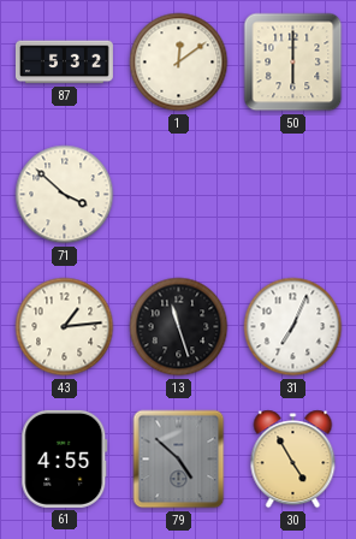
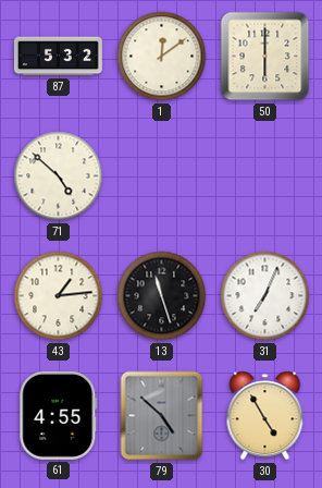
71: 3:52 -> 4:52
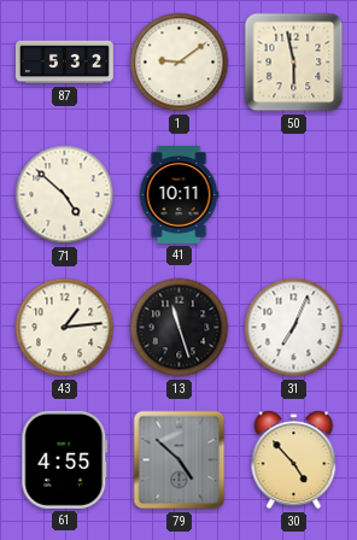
1: 12:09 -> 9:09
50: 6:00 -> 5:58
41: none -> 10:11
30: 4:55 -> 4:53
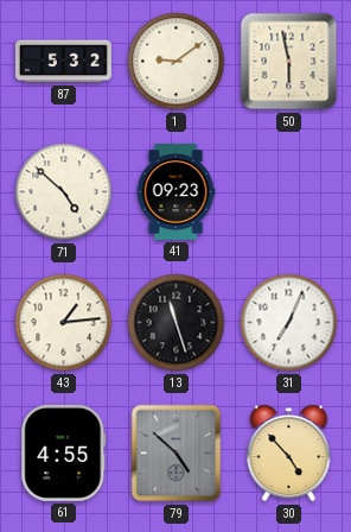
41: 10:11 -> 09:23
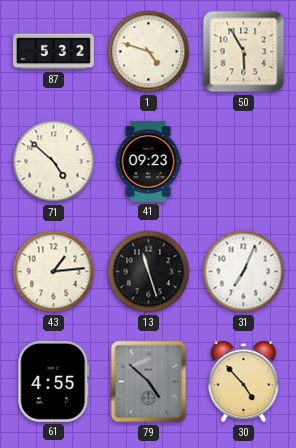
1: 9:09 -> 4:48
50: 5:58 -> 5:55
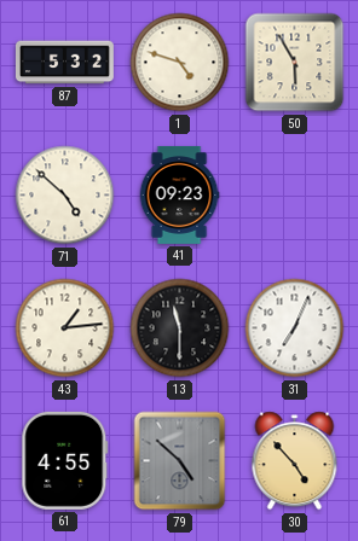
13: 11:27 -> 11:30
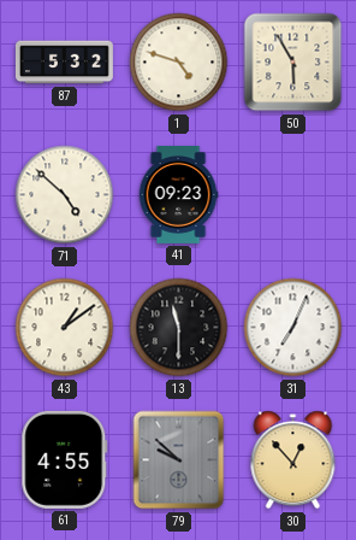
43: 1:14 -> 1:09
79: 4:52 -> 9:52
30: 4:53 -> 12:53
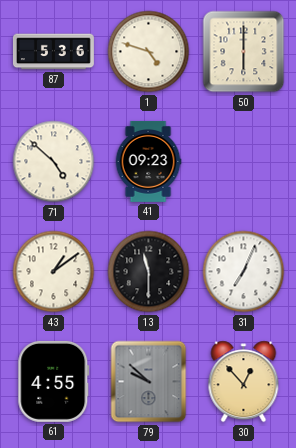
87: 5:32 -> 5:36
50: 5:55 -> 6:00
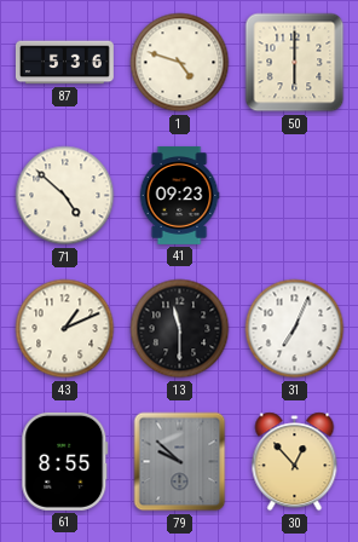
43: 1:09 -> 1:11
61: 4:55 -> 8:55
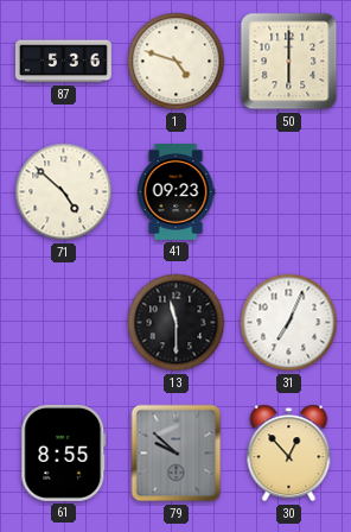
43: 1:11 -> none
